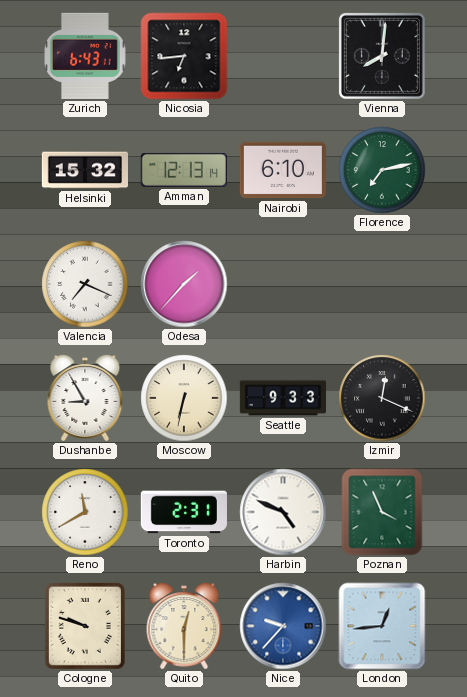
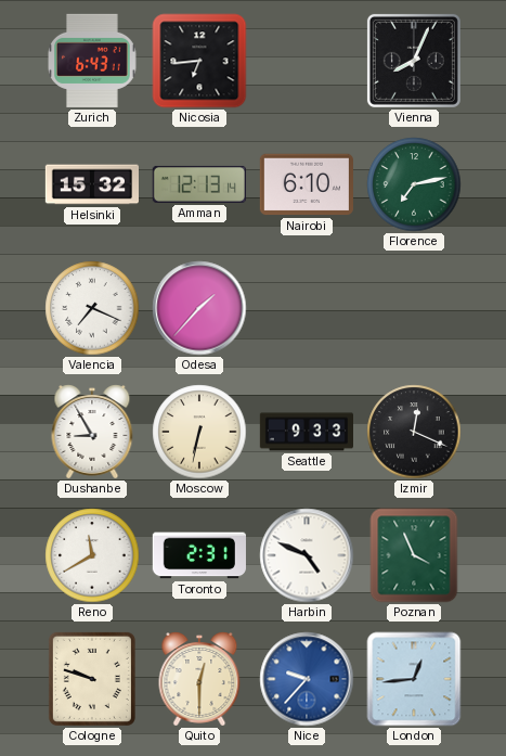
Vienna: 8:01 -> 8:04
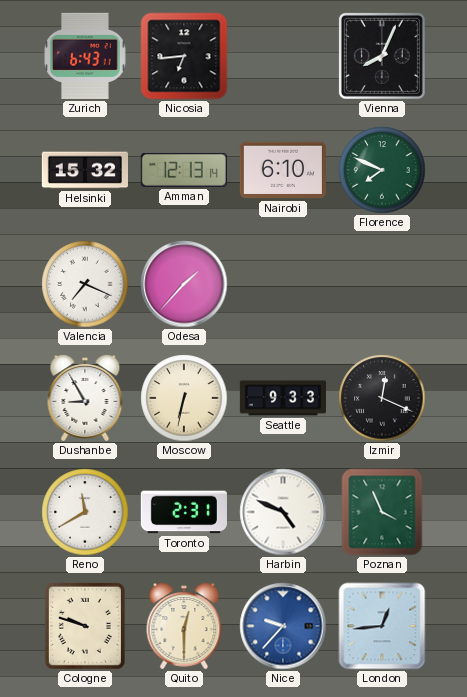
Florence: 7:13 -> 7:49
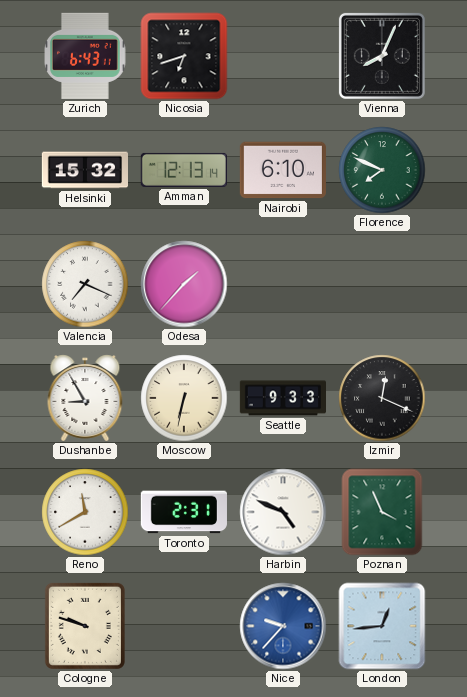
Nicosia: 6:44 -> 6:42
Quito: 12:30 -> none
